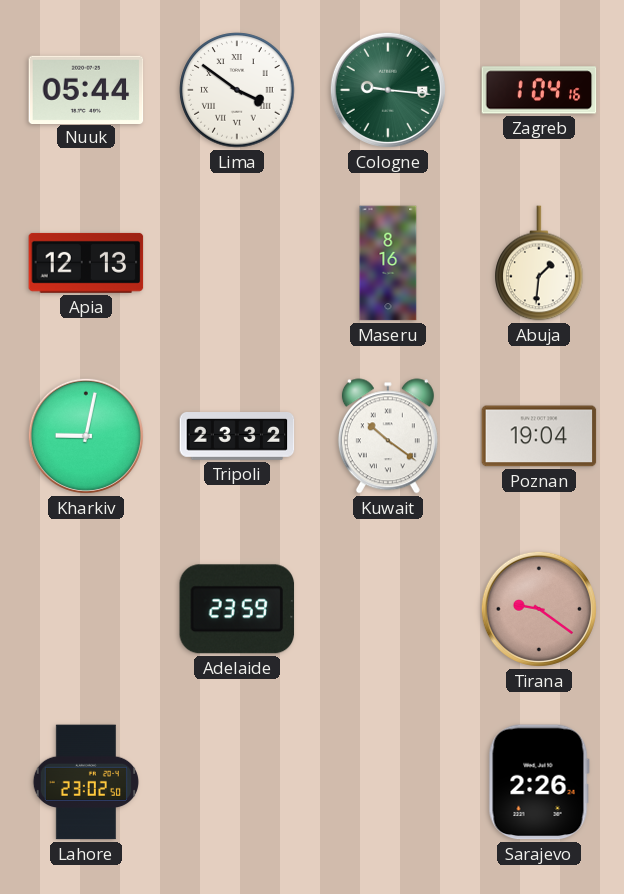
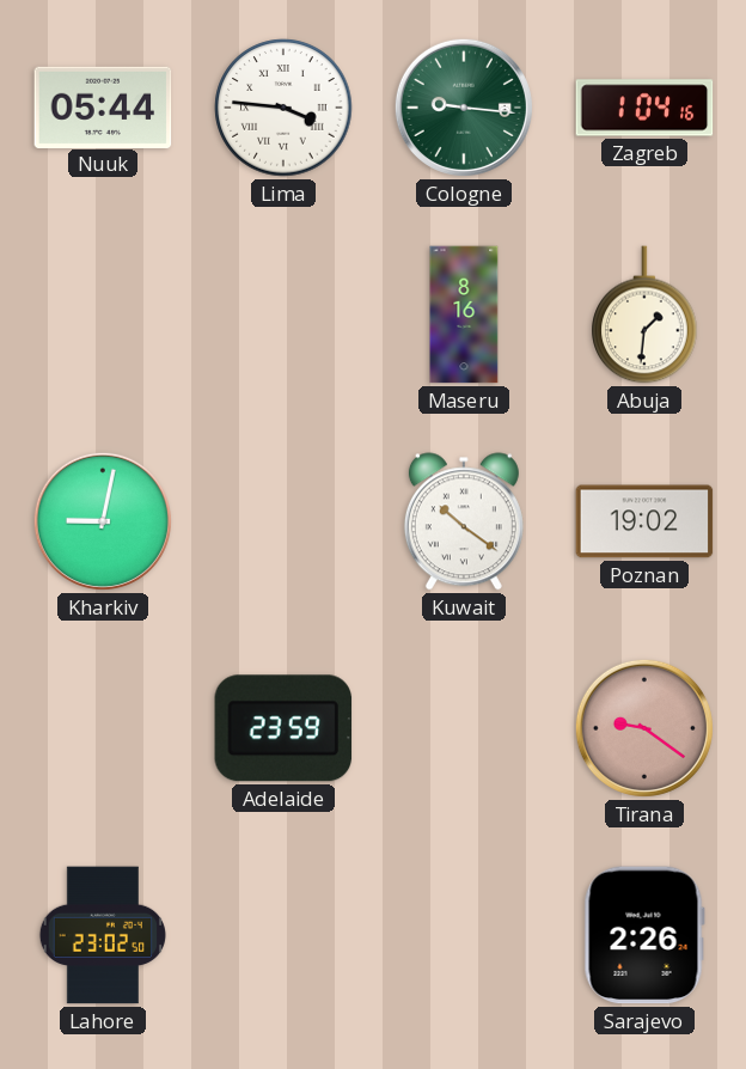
Lima: 3:51 -> 3:46
Apia: 12:13 -> none
Tripoli: 23:32 -> none
Poznan: 19:04 -> 19:02
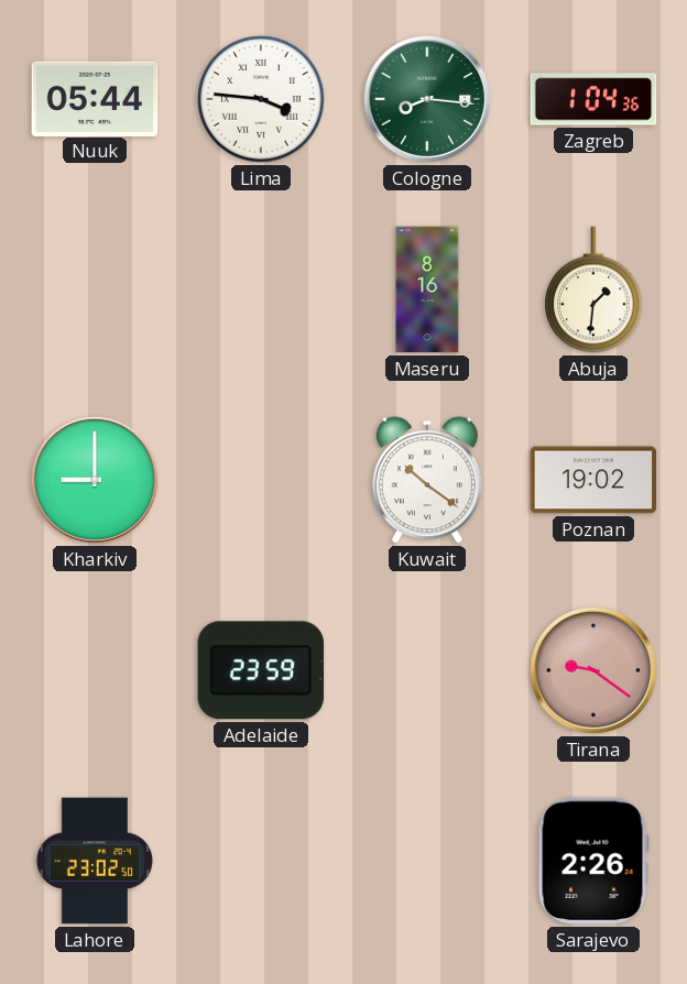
Cologne: 9:16 -> 8:16
Zagreb: 1:04:16 -> 1:04:36
Kharkiv: 9:02 -> 9:00
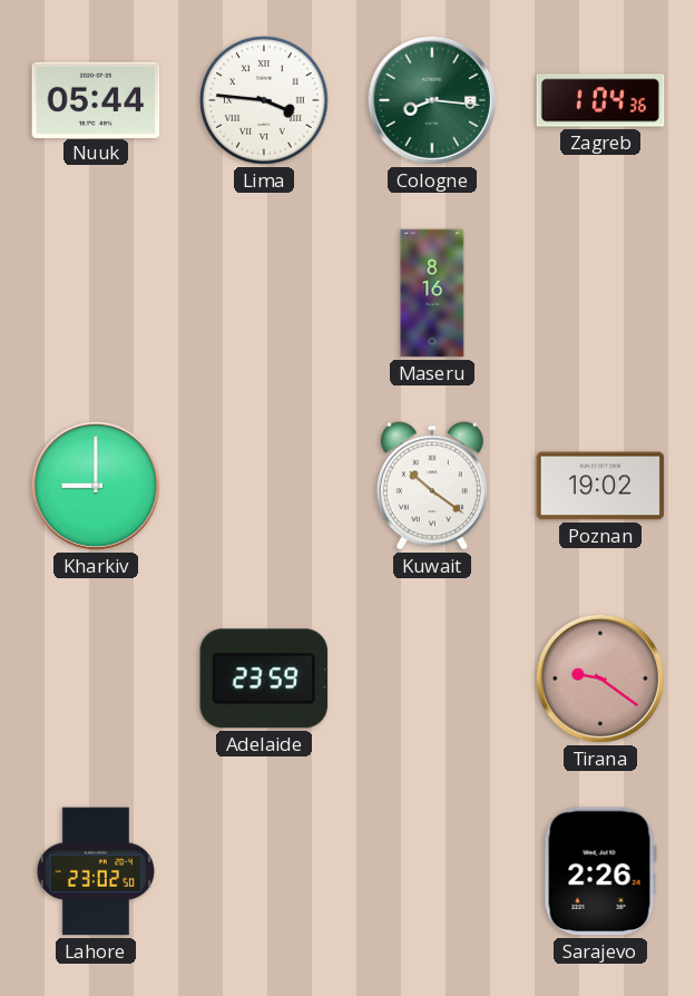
Abuja: 1:31 -> none
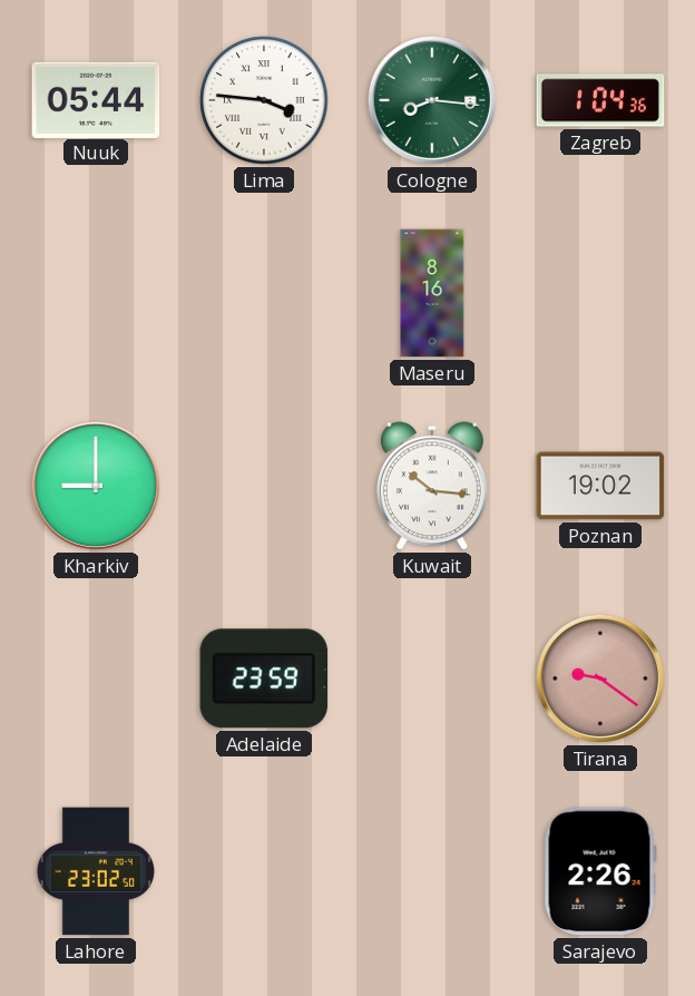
Kuwait: 10:21 -> 10:16
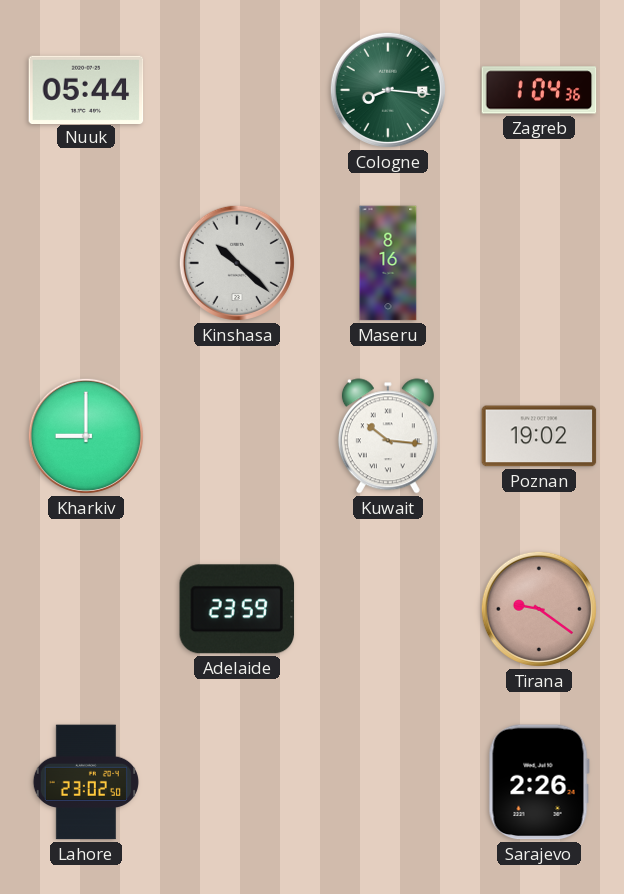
Lima: 3:46 -> none
Kinshasa: none -> 10:22
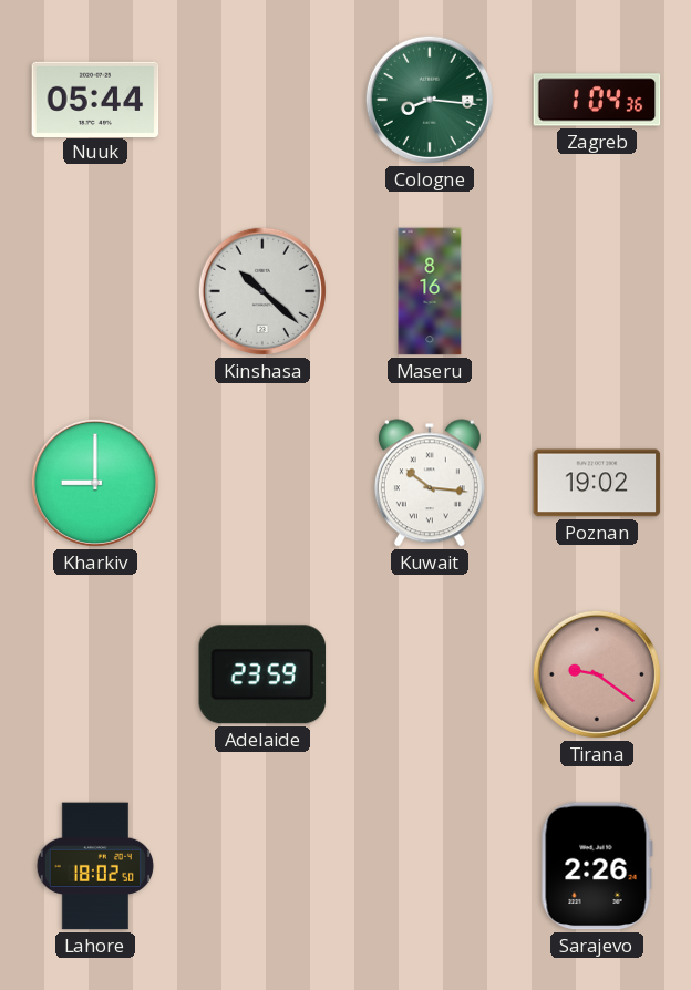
Lahore: 23:02 -> 18:02
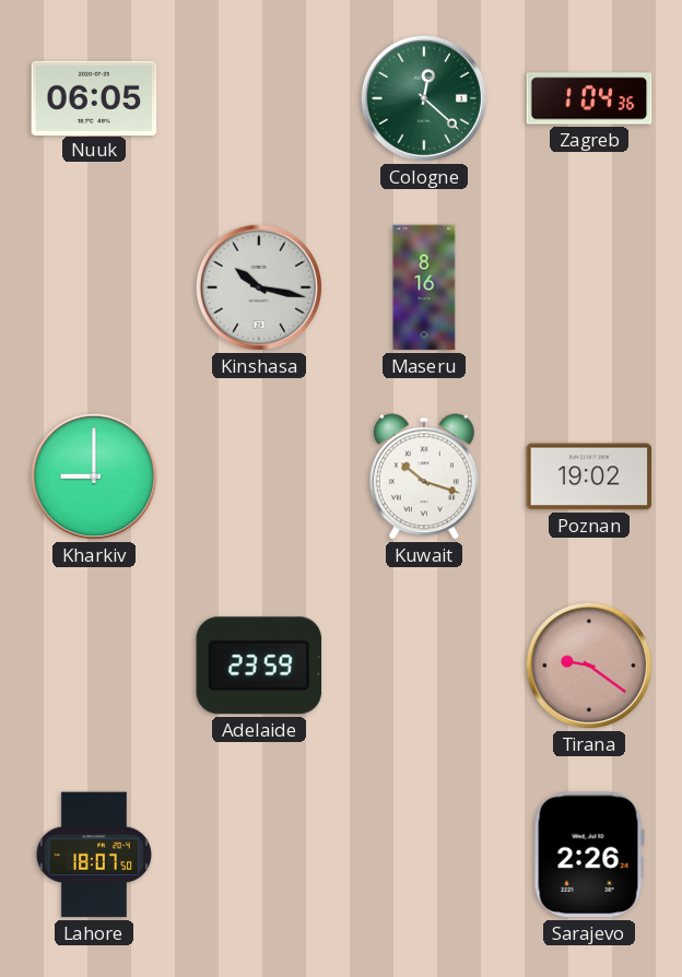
Nuuk: 05:44 -> 06:05
Cologne: 8:16 -> 12:22
Kinshasa: 10:22 -> 10:17
Kuwait: 10:16 -> 10:18
Lahore: 18:02 -> 18:07
